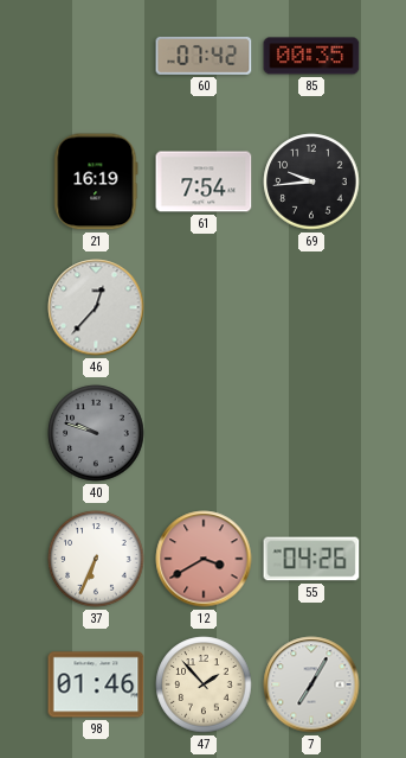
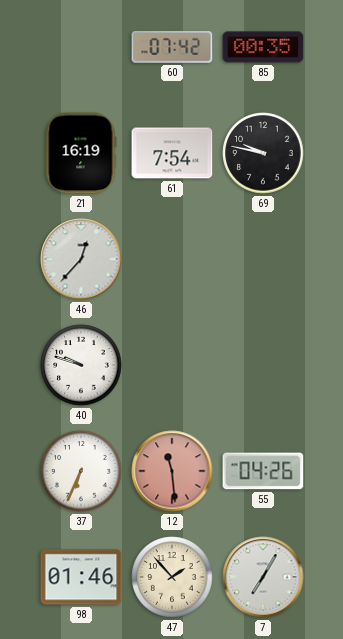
69: 9:44 -> 9:47
40 dial: grey -> white
12: 3:40 -> 11:29
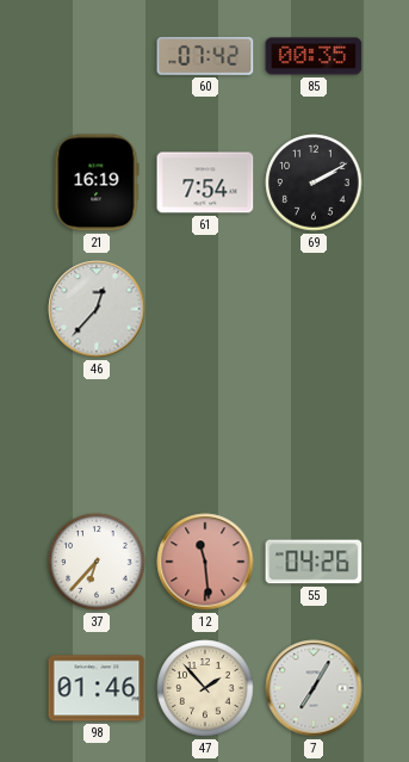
69: 9:47 -> 2:10
40: 9:48 -> none
37: 6:34 -> 6:37
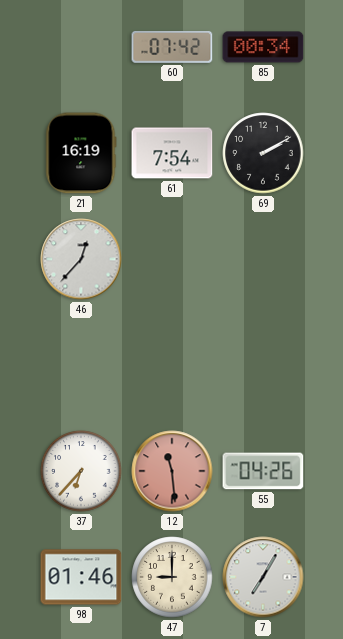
85: 00:35 -> 00:34
47: 1:53 -> 9:00
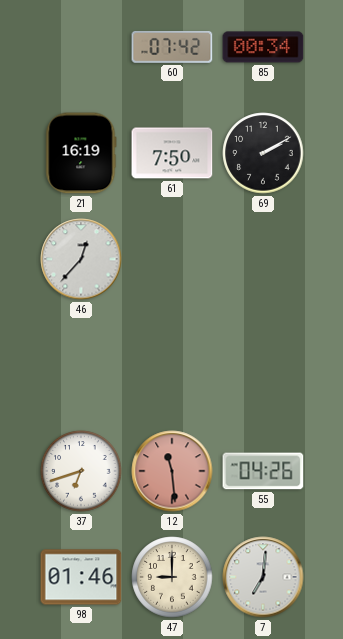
61: 7:54 -> 7:50
37: 6:37 -> 6:42
7: 7:05 -> 7:01
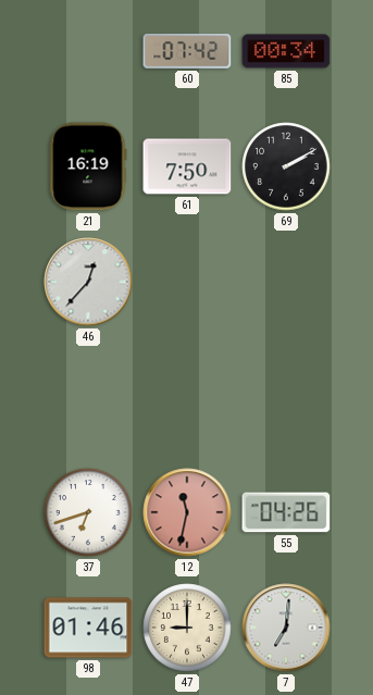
12: 11:29 -> 11:32
